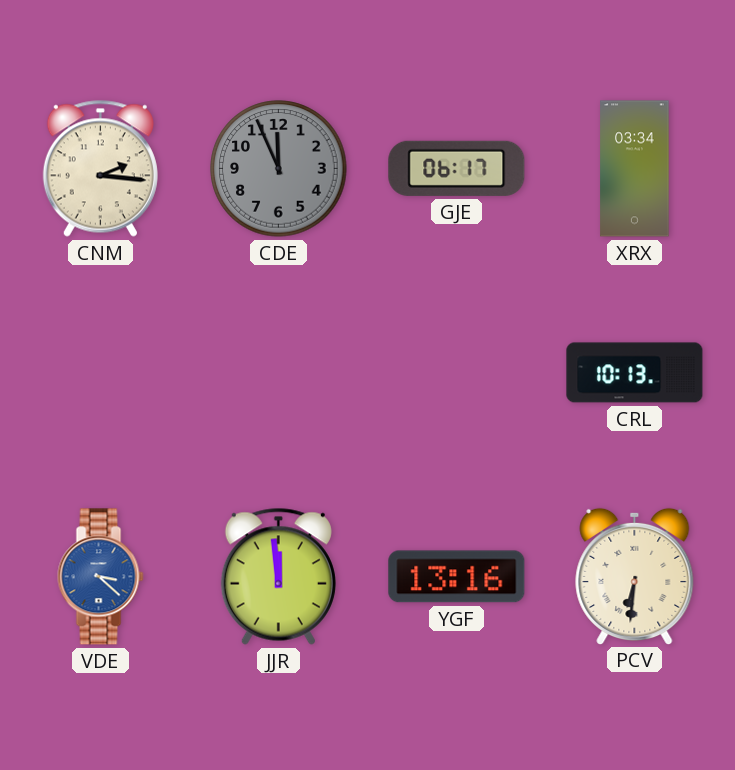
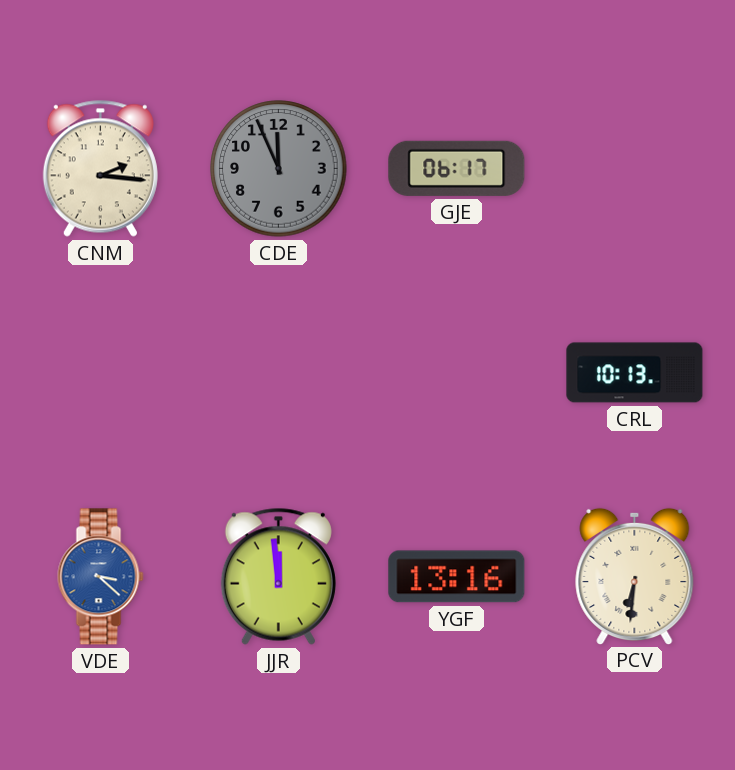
XRX: 03:34 -> none
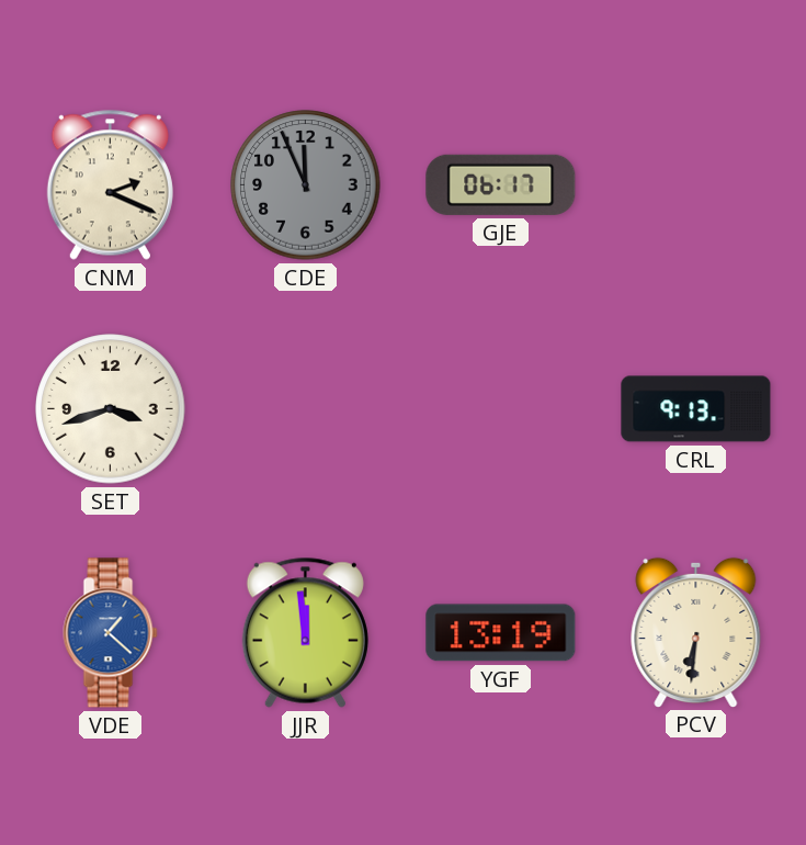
CNM: 2:16 -> 2:19
SET: none -> 3:42
CRL: 10:13 -> 9:13
VDE: 3:22 -> 1:22
YGF: 13:16 -> 13:19
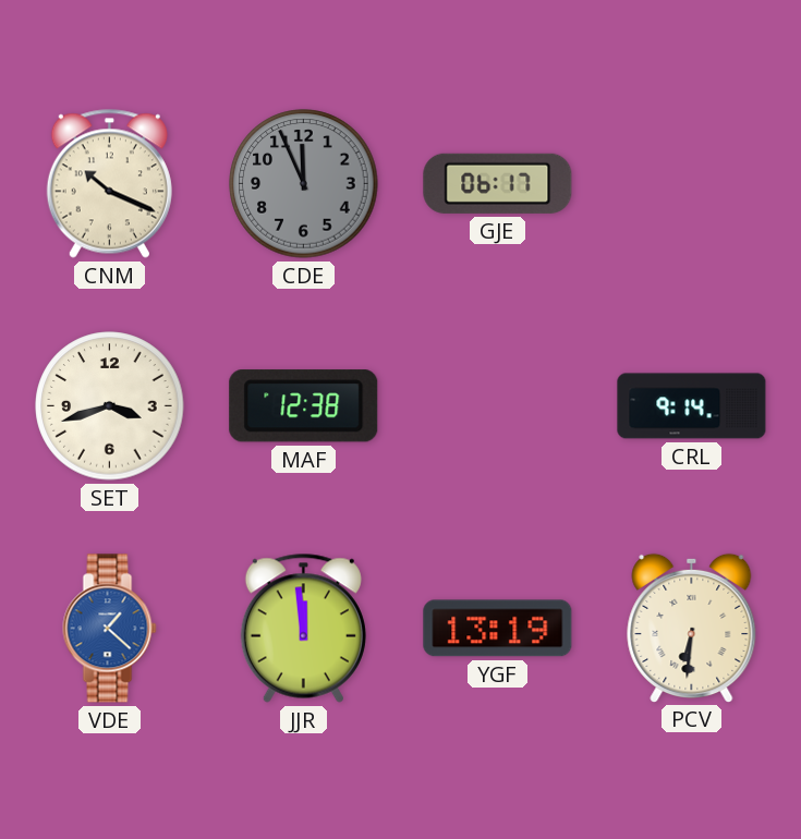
CNM: 2:19 -> 10:19
MAF: none -> 12:38
CRL: 9:13 -> 9:14
